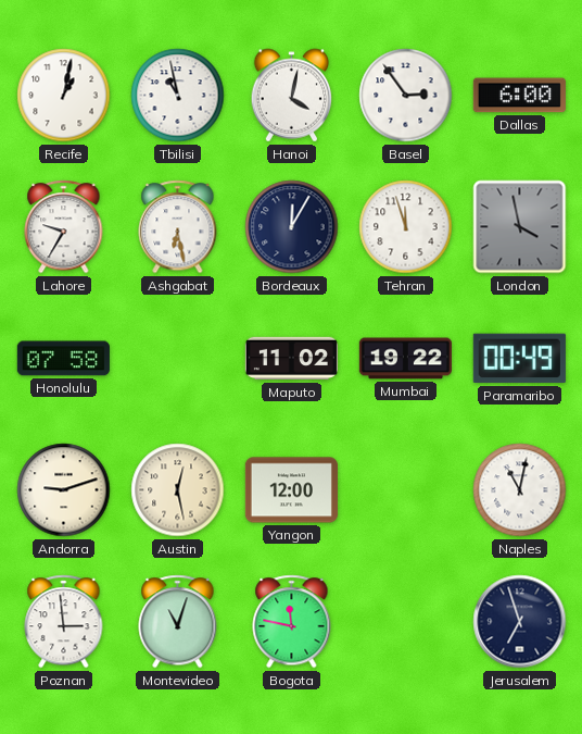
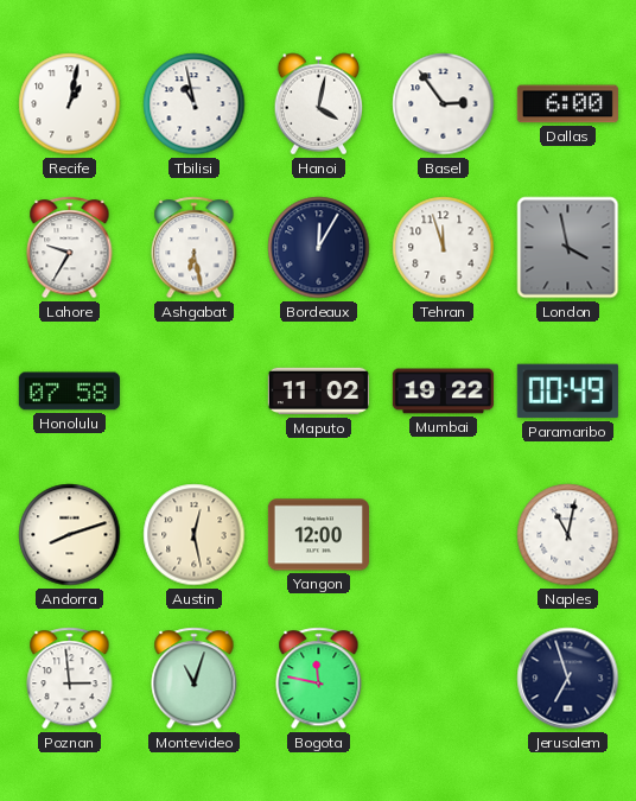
Andorra: 9:12 -> 8:12
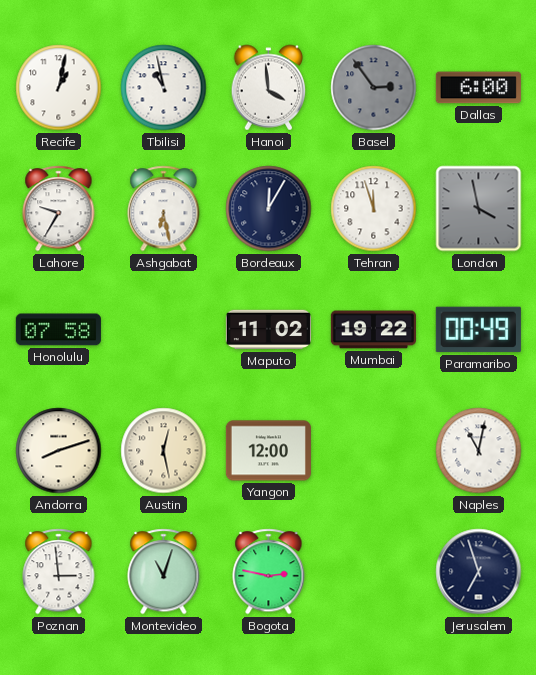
Hanoi: 4:02 -> 3:59
Basel dial: white -> grey
Bogota: 11:47 -> 2:47
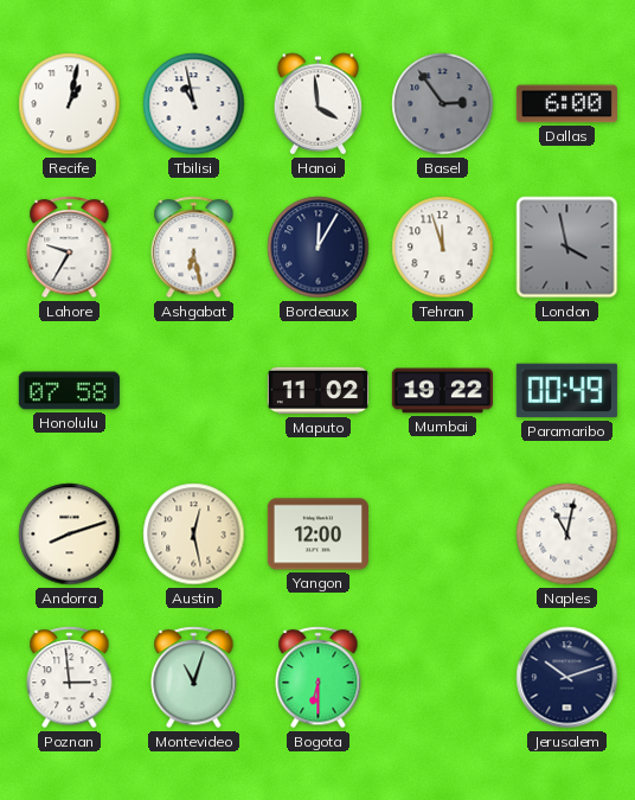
Bogota: 2:47 -> 6:30
Jerusalem: 6:57 -> 10:12
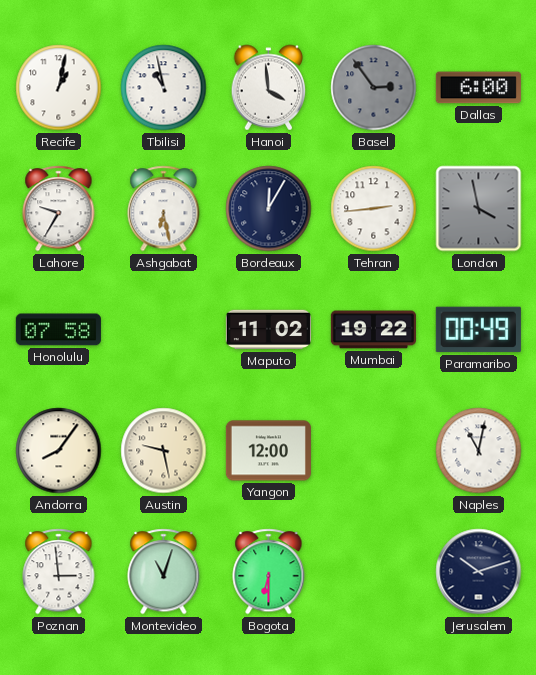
Tehran: 11:57 -> 2:44
Andorra: 8:12 -> 8:06
Austin: 12:28 -> 9:28
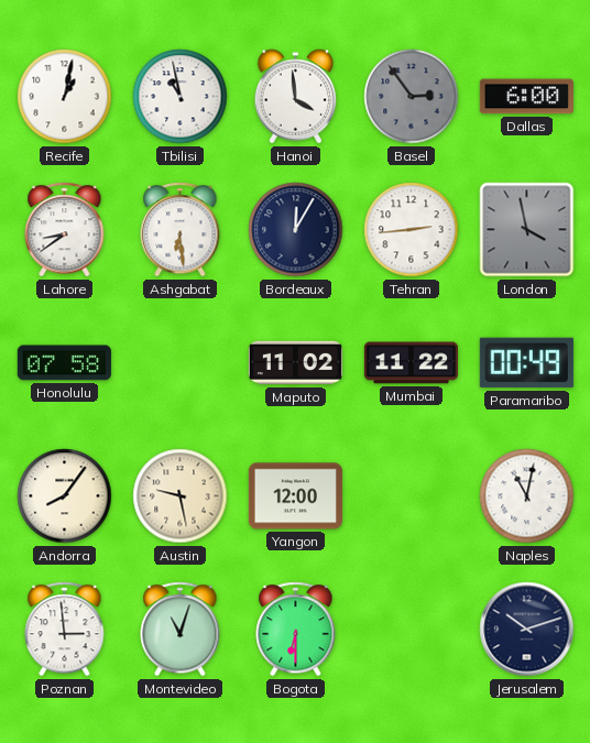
Lahore: 9:35 -> 8:39
Ashgabat: 6:28 -> 6:29
Mumbai: 19:22 -> 11:22
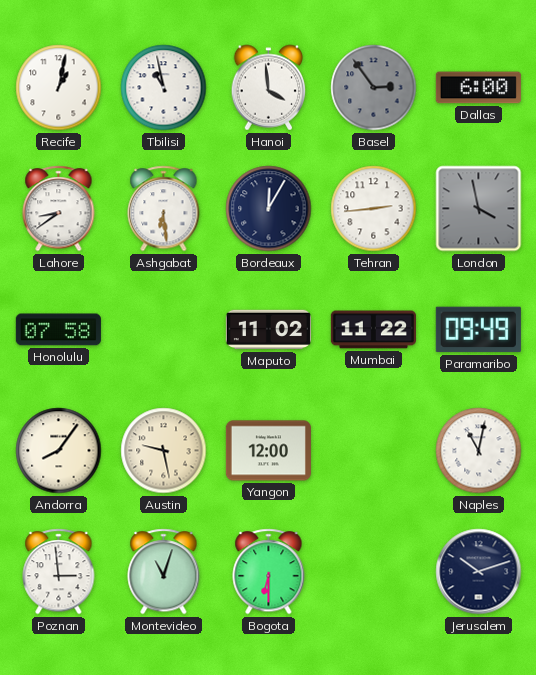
Paramaribo: 00:49 -> 09:49
